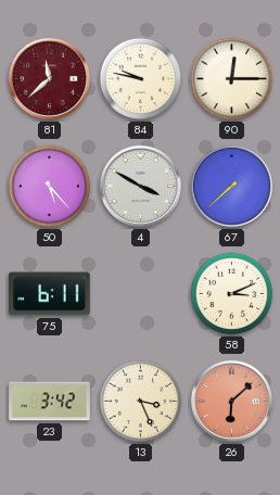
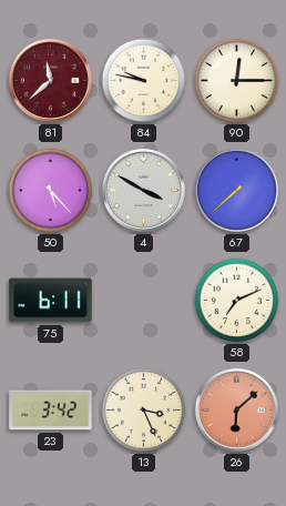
58: 3:11 -> 7:11
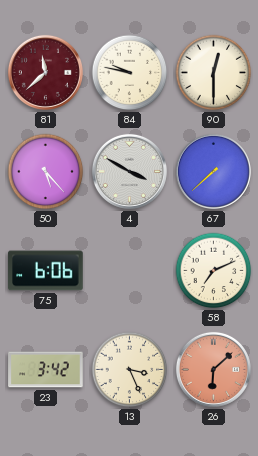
90: 12:15 -> 12:30
75: 6:11 -> 6:06
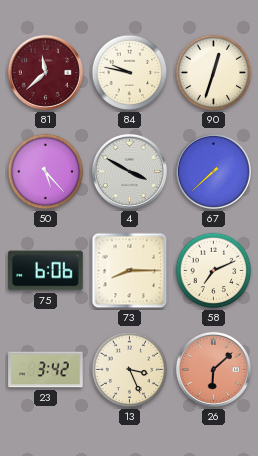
90: 12:30 -> 12:33
73: none -> 8:15
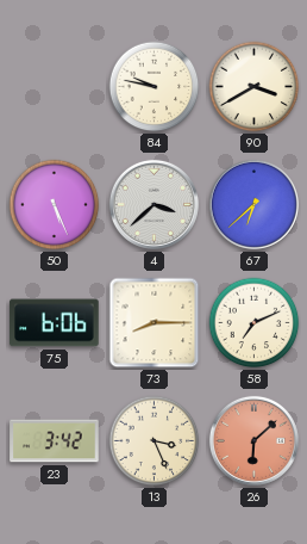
81: 11:38 -> none
90: 12:33 -> 3:40
50: 5:23 -> 5:26
4: 3:50 -> 3:38
67: 7:38 -> 6:38
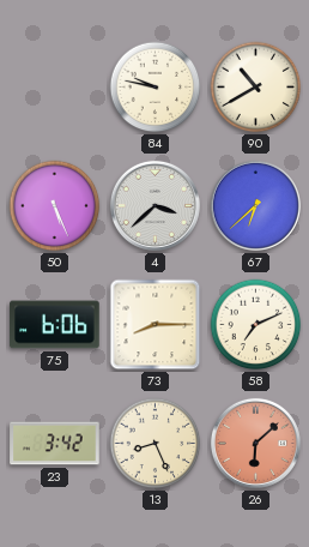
90: 3:40 -> 10:40
13: 3:26 -> 8:26
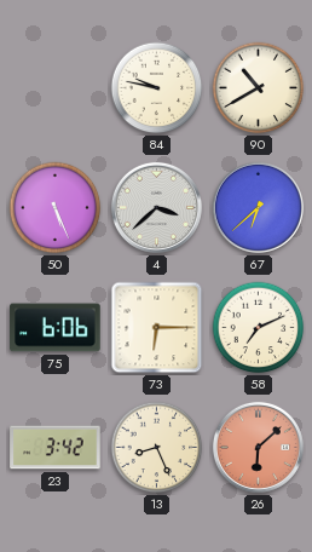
73: 8:15 -> 6:15
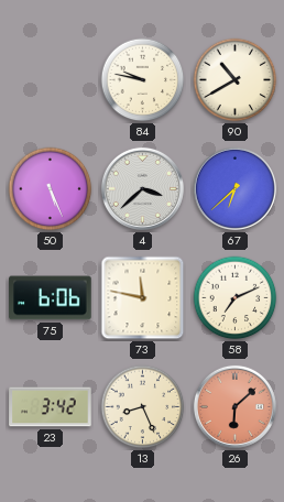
73: 6:15 -> 11:47
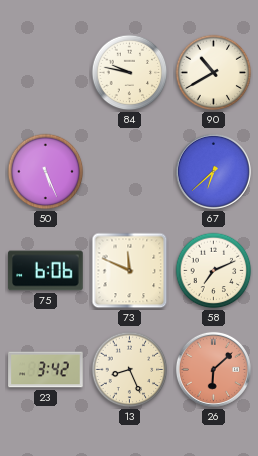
4: 3:38 -> none
73: 11:47 -> 11:49
